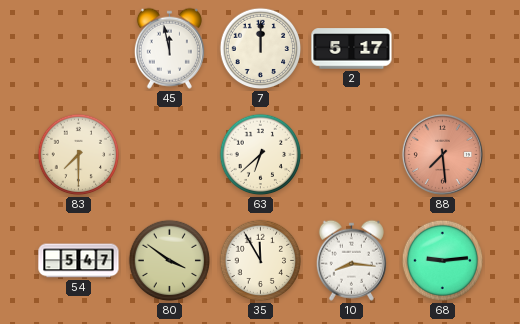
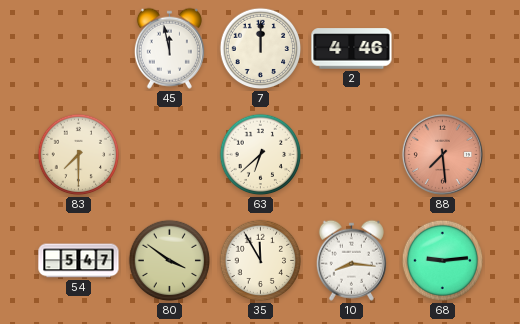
2: 5:17 -> 4:46
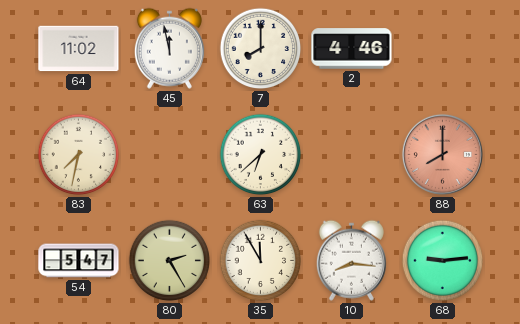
64: none -> 11:02
7: 12:00 -> 8:00
83: 7:30 -> 7:32
88: 7:29 -> 8:00
80: 3:51 -> 2:25
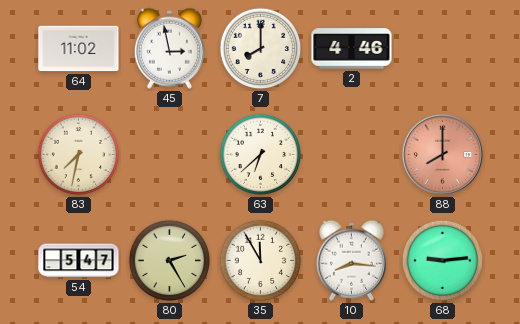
45: 11:58 -> 2:58
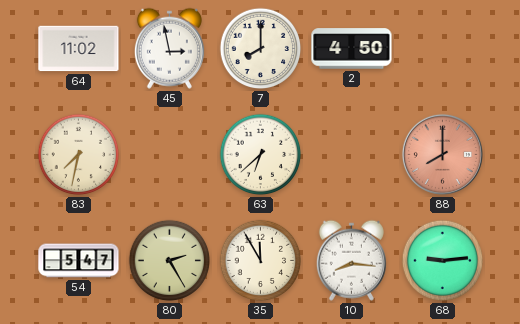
2: 4:46 -> 4:50
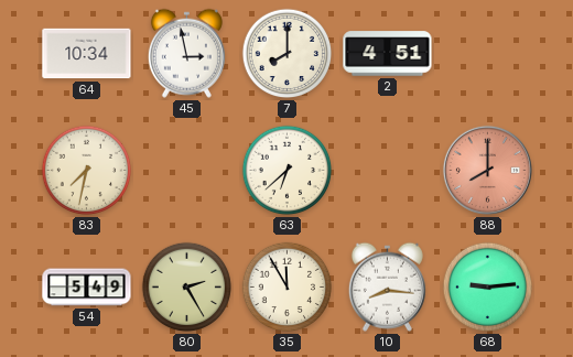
64: 11:02 -> 10:34
2: 4:50 -> 4:51
54: 5:47 -> 5:49
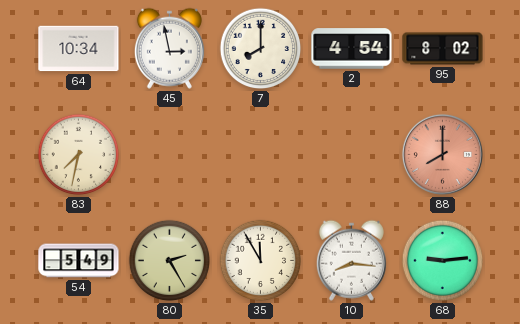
2: 4:51 -> 4:54
95: none -> 8:02
63: 6:38 -> none
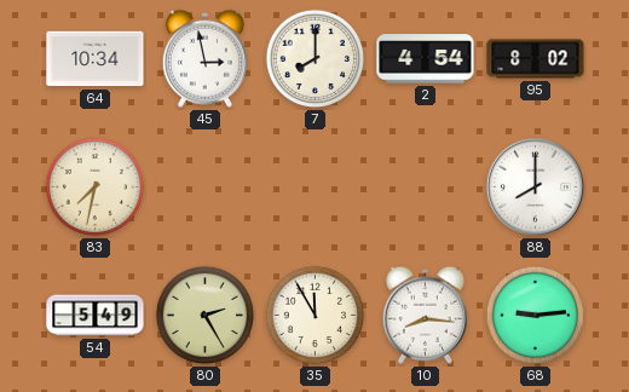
88 dial: salmon -> white
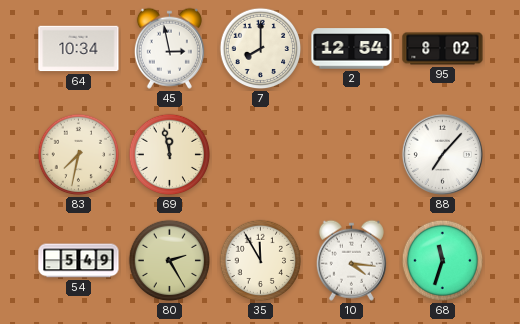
2: 4:54 -> 12:54
69: none -> 11:58
88: 8:00 -> 7:07
10: 8:16 -> 4:16
68: 9:14 -> 11:33
